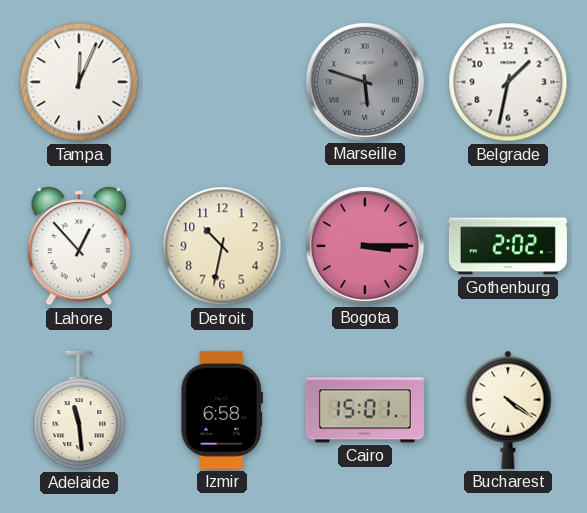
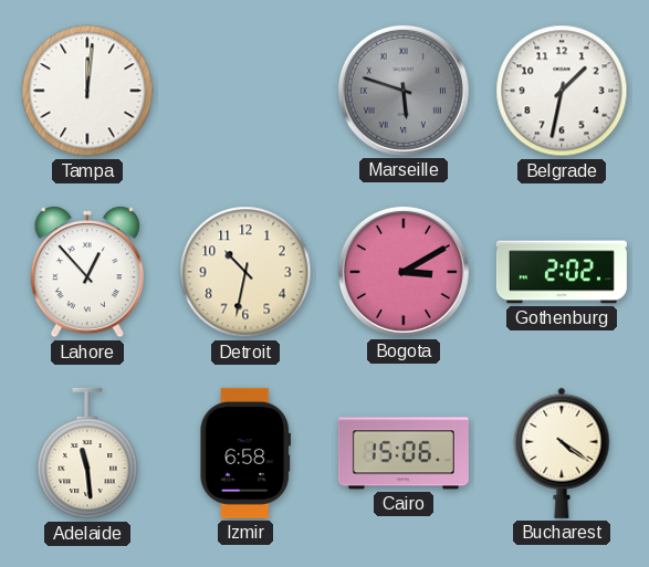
Tampa: 12:04 -> 12:01
Bogota: 3:15 -> 3:10
Cairo: 15:01 -> 15:06
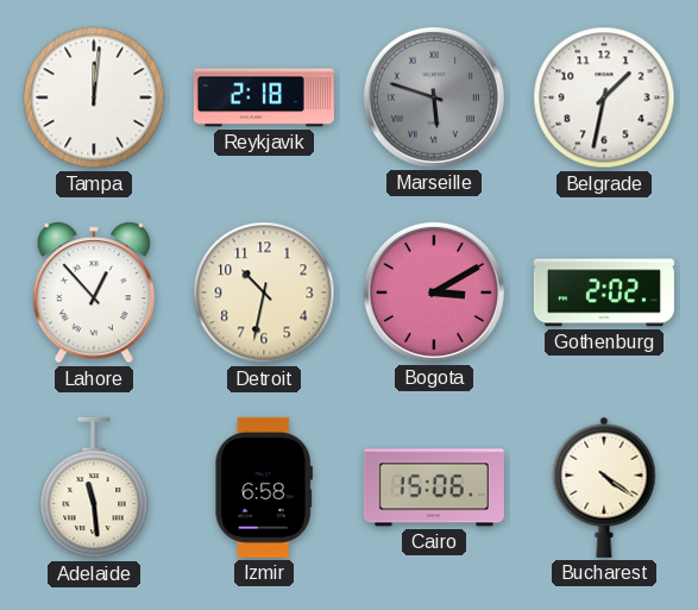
Reykjavik: none -> 2:18
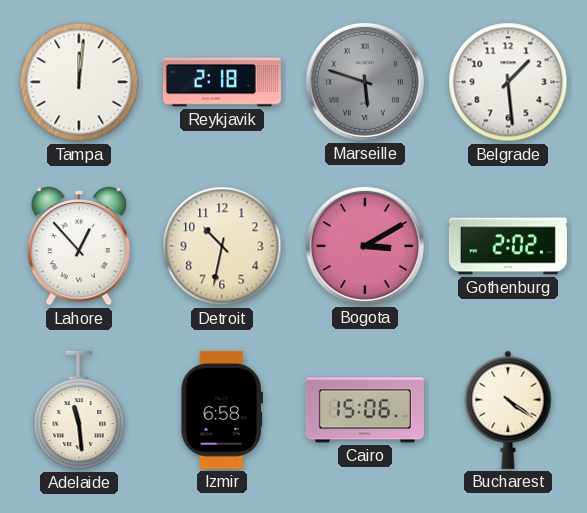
Belgrade: 1:32 -> 1:29
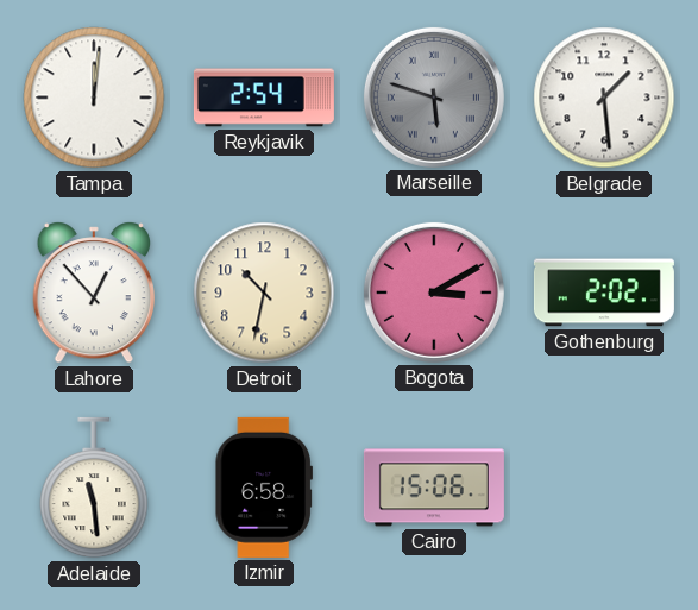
Reykjavik: 2:18 -> 2:54
Bucharest: 4:21 -> none
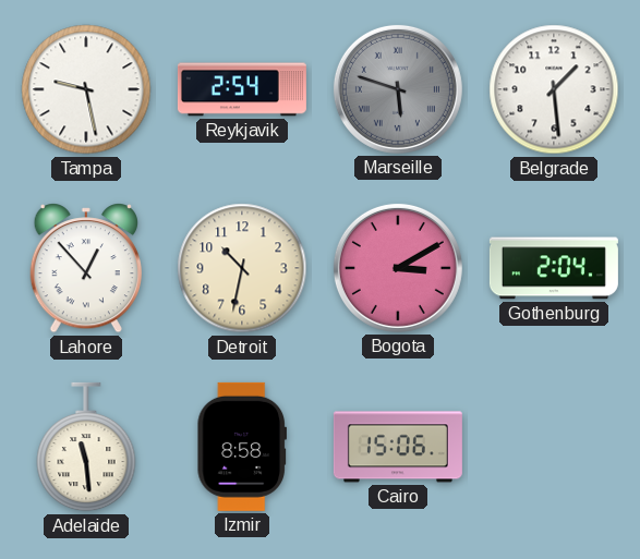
Tampa: 12:01 -> 9:28
Gothenburg: 2:02 -> 2:04
Izmir: 6:58 -> 8:58
